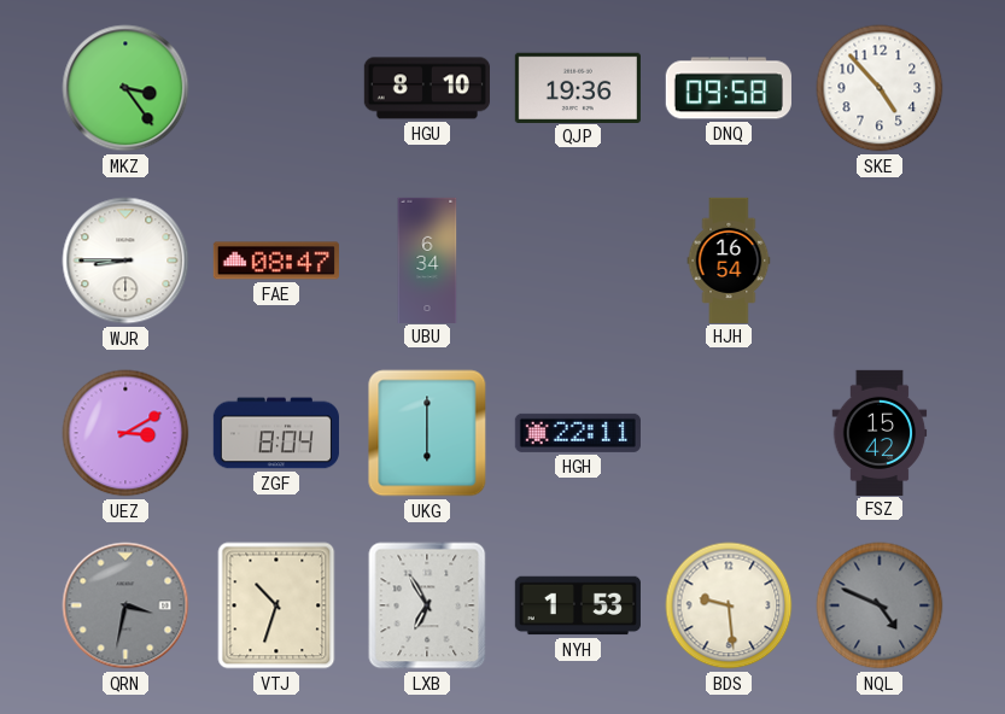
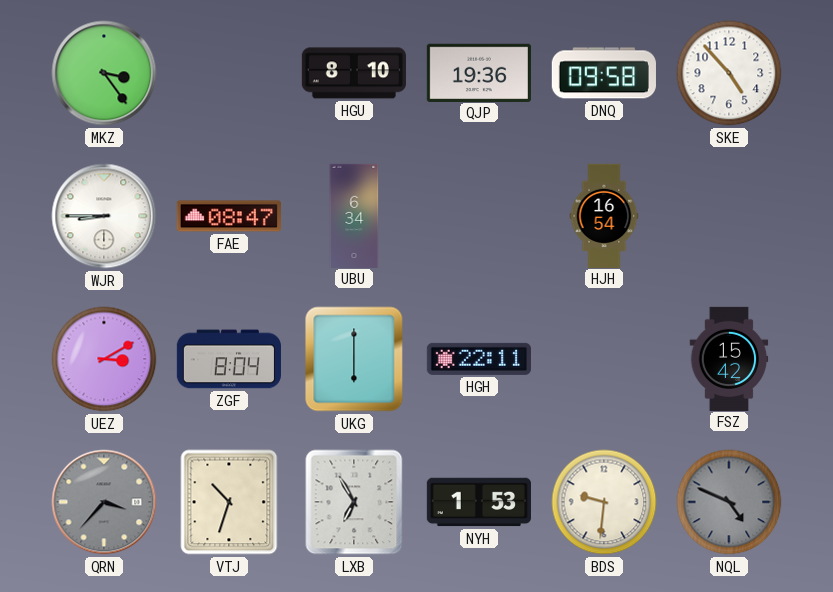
QRN: 3:32 -> 3:37
BDS: 9:29 -> 9:31
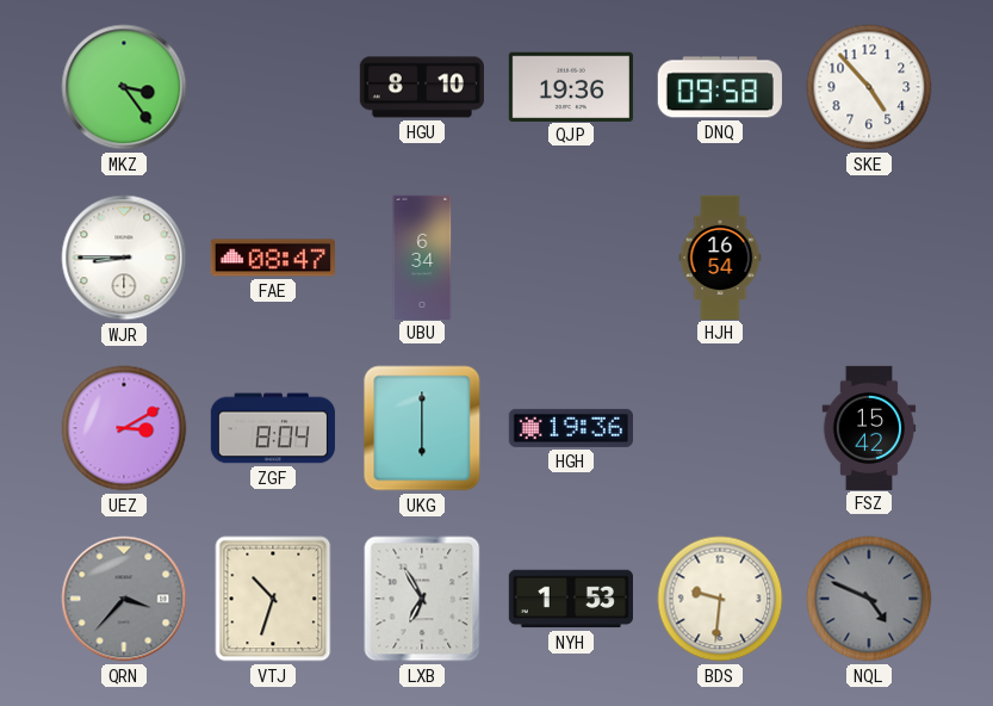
HGH: 22:11 -> 19:36
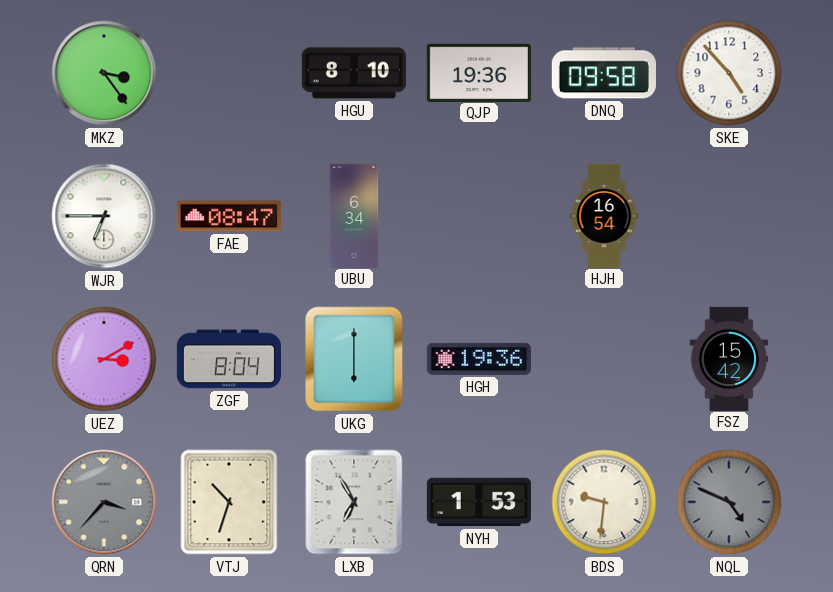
WJR: 8:45 -> 6:45
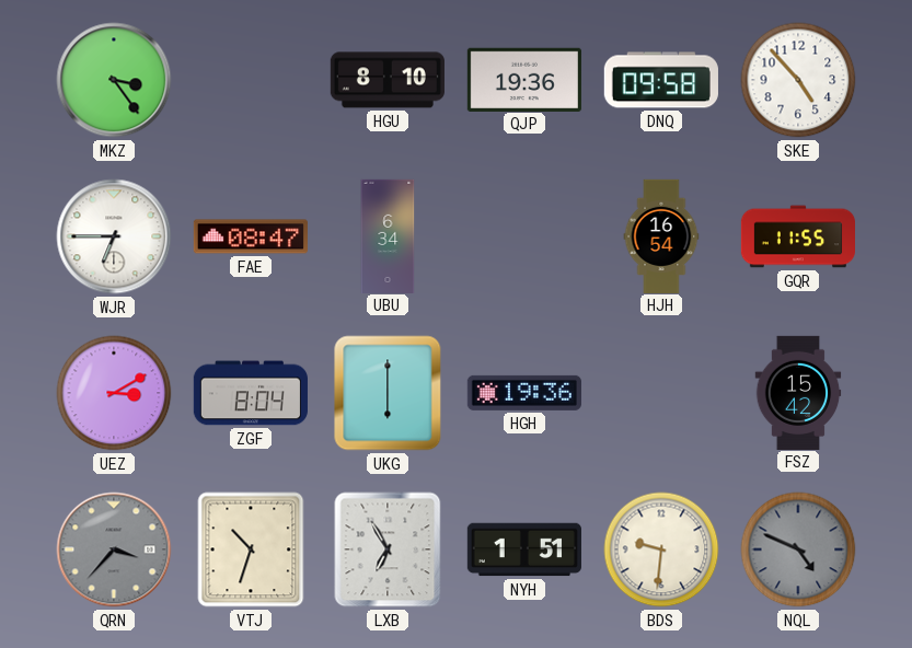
GQR: none -> 11:55
NYH: 1:53 -> 1:51
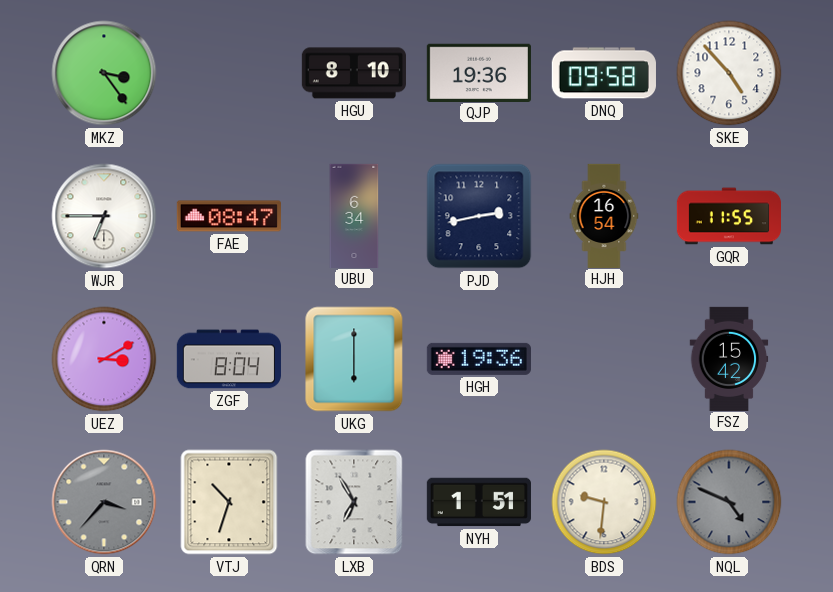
PJD: none -> 2:43
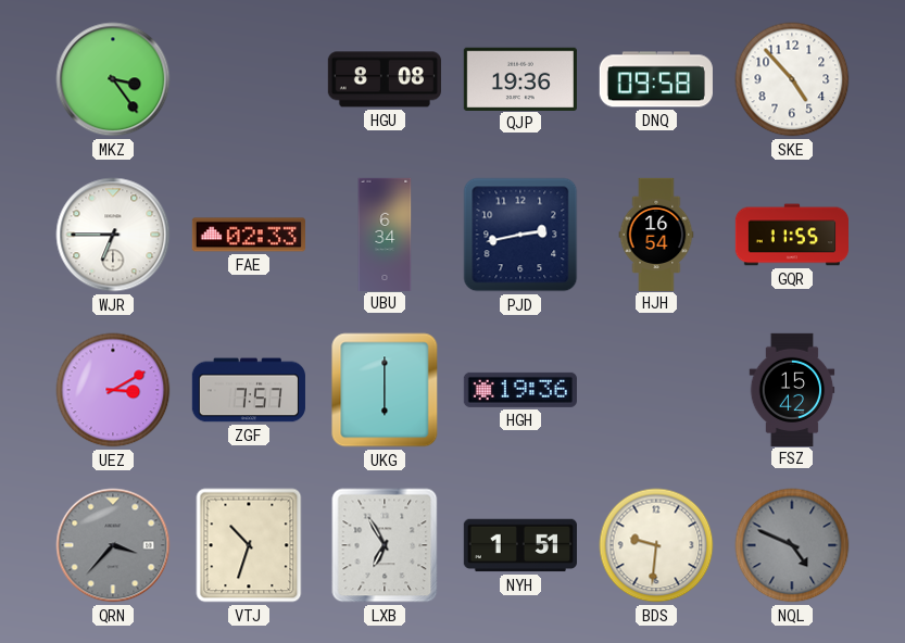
HGU: 8:10 -> 8:08
FAE: 08:47 -> 02:33
ZGF: 8:04 -> 7:57
